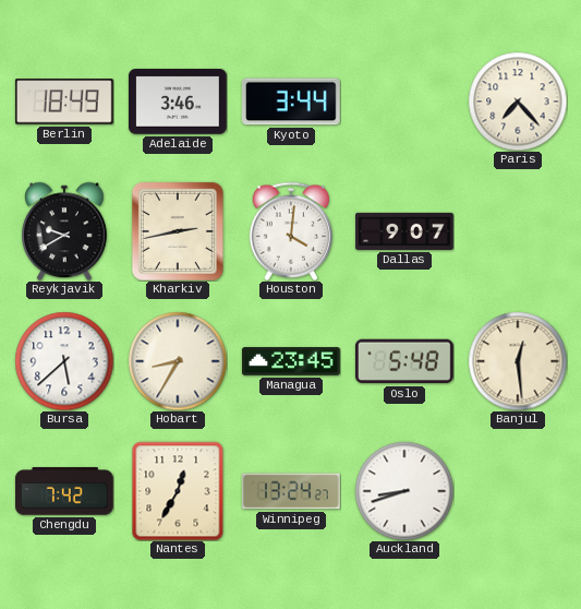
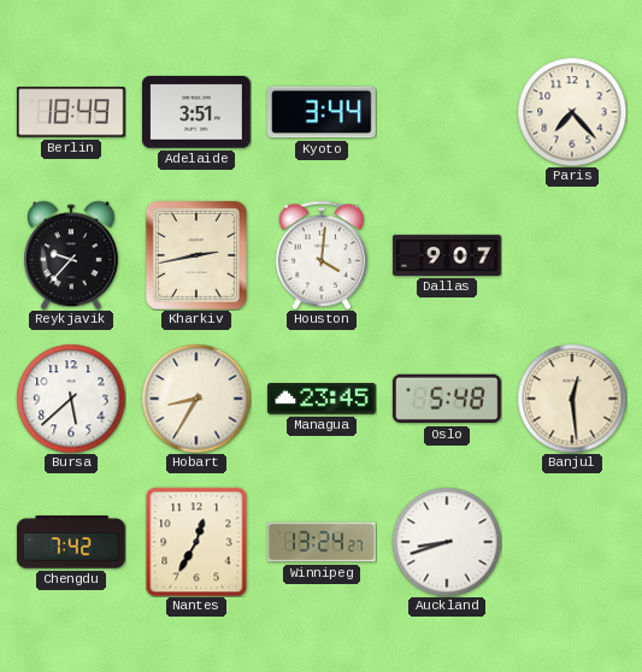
Adelaide: 3:46 -> 3:51
Reykjavik: 9:40 -> 9:37
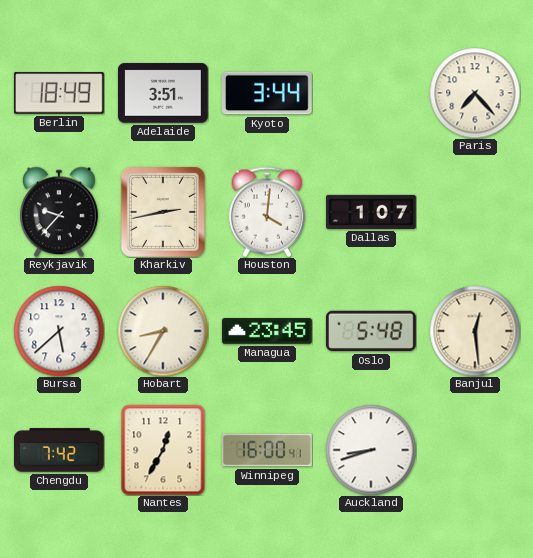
Dallas: 9:07 -> 1:07
Winnipeg: 13:24 -> 16:00
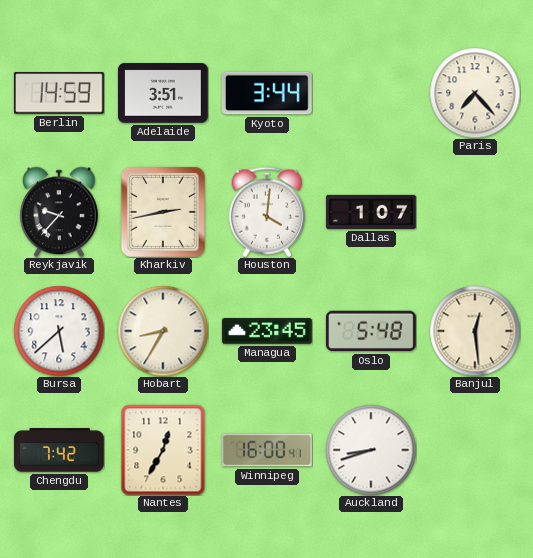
Berlin: 18:49 -> 14:59
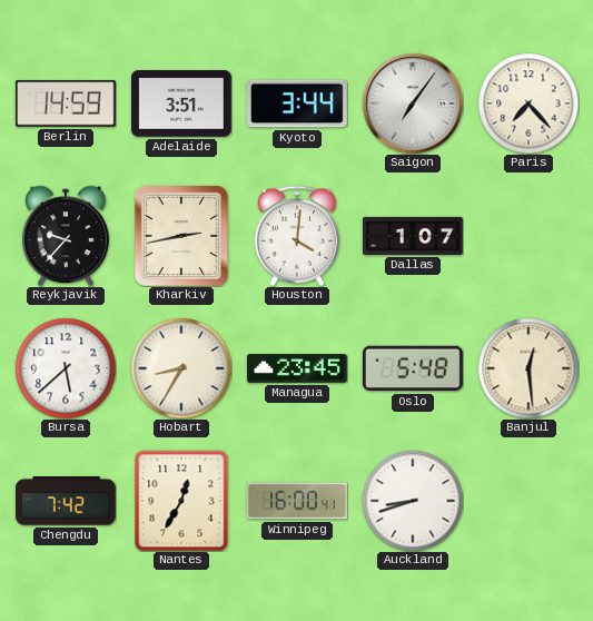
Saigon: none -> 7:06
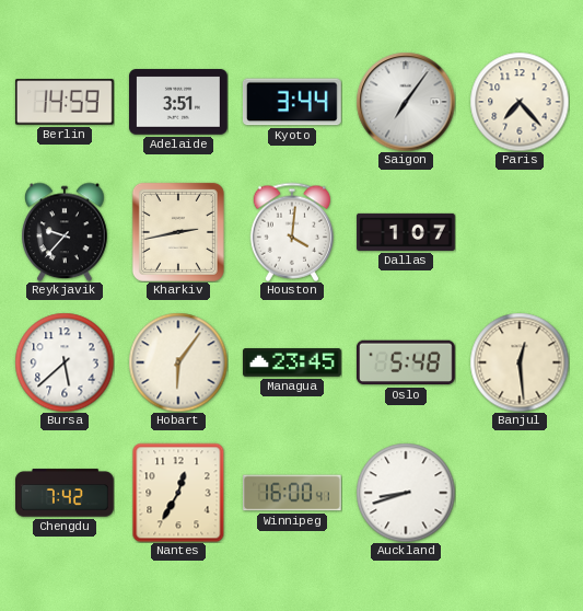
Hobart: 8:35 -> 6:06
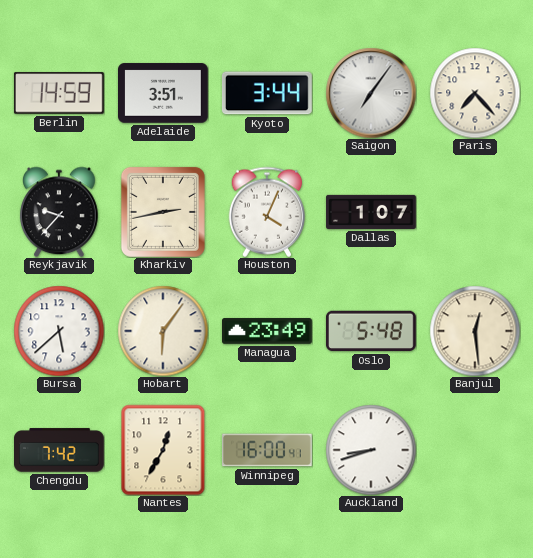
Houston: 4:01 -> 4:04
Managua: 23:45 -> 23:49
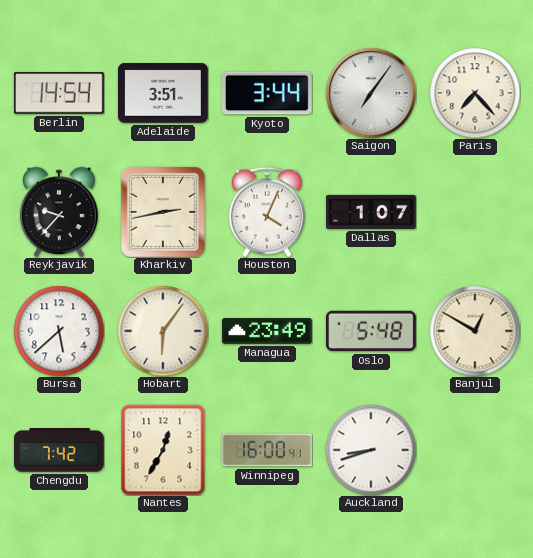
Berlin: 14:59 -> 14:54
Banjul: 12:29 -> 12:50
